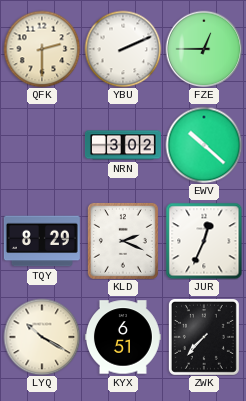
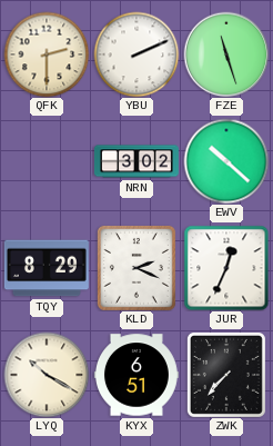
FZE: 12:45 -> 11:27
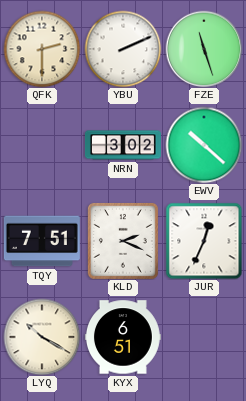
TQY: 8:29 -> 7:51
ZWK: 7:37 -> none
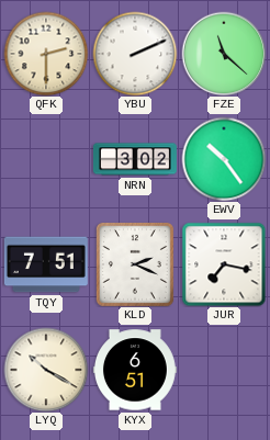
FZE: 11:27 -> 11:22
EWV: 10:22 -> 10:24
JUR: 12:34 -> 7:17
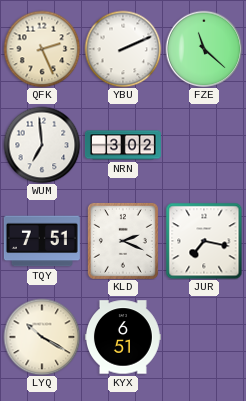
QFK: 2:30 -> 2:26
WUM: none -> 6:59
EWV: 10:24 -> none
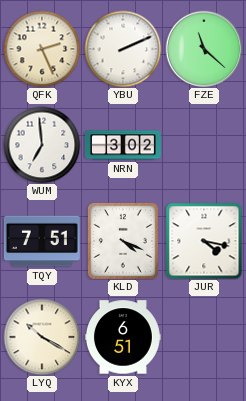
KLD: 2:19 -> 4:19
JUR: 7:17 -> 4:17
